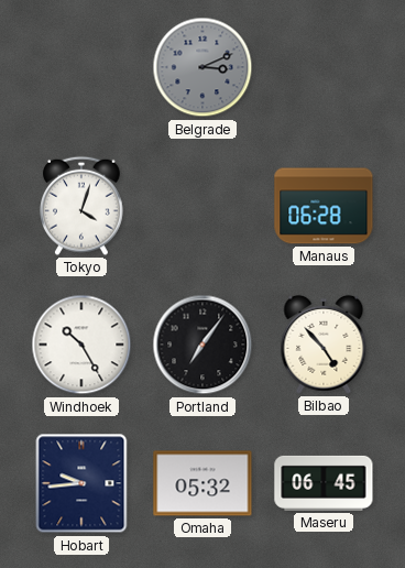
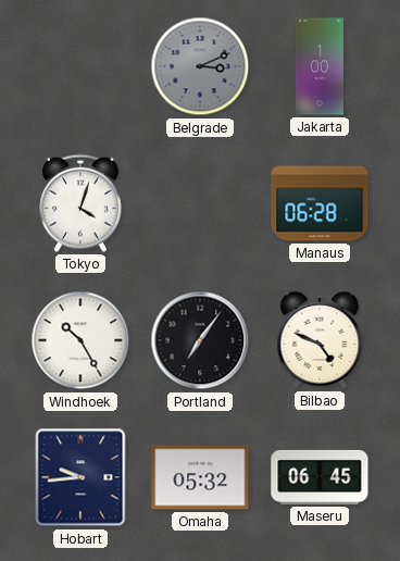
Jakarta: none -> 1:00
Bilbao: 4:53 -> 4:49
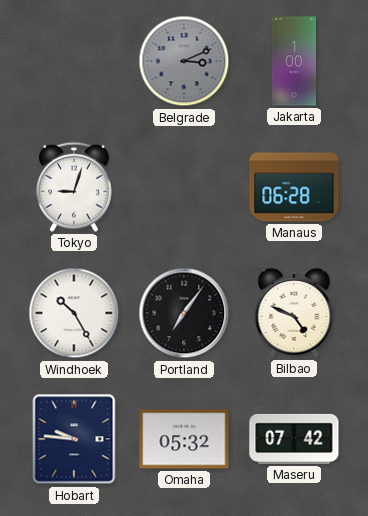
Tokyo: 4:03 -> 9:03
Hobart: 9:44 -> 9:46
Maseru: 06:45 -> 07:42
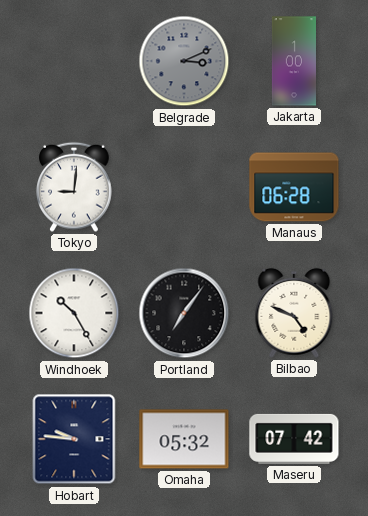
Tokyo: 9:03 -> 9:01
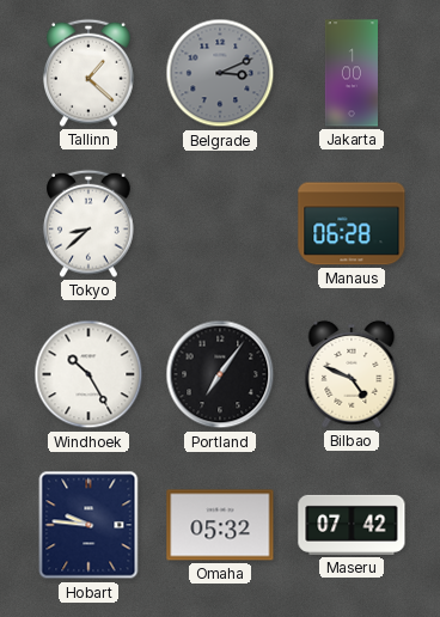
Tallinn: none -> 1:22
Tokyo: 9:01 -> 8:38
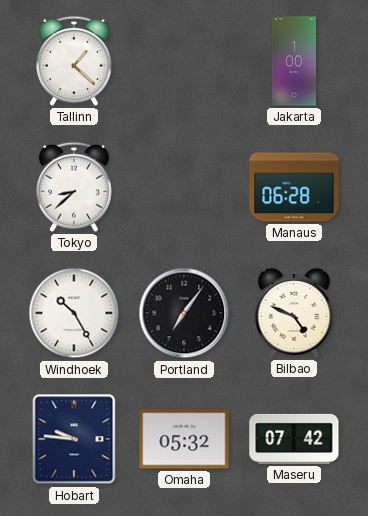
Belgrade: 3:11 -> none
